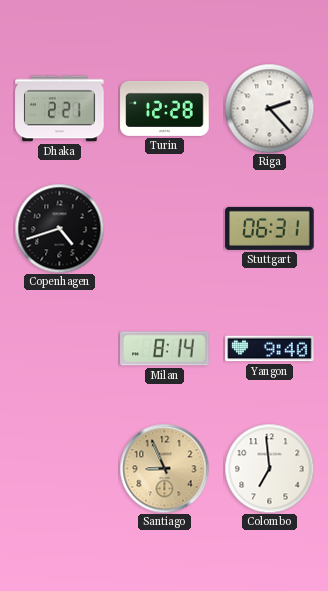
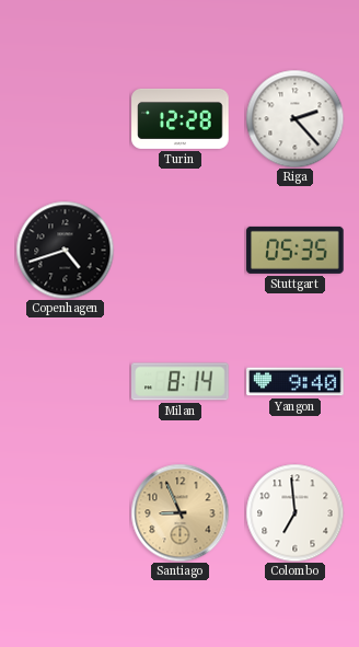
Dhaka: 2:21 -> none
Stuttgart: 06:31 -> 05:35
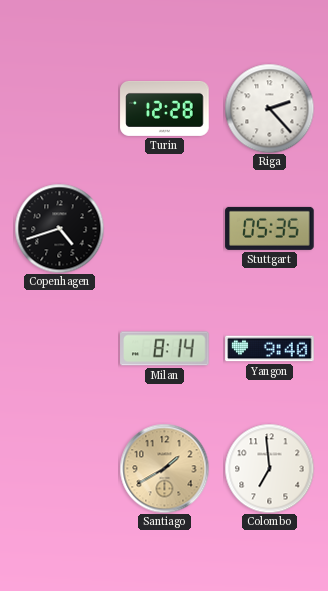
Santiago: 8:56 -> 1:40
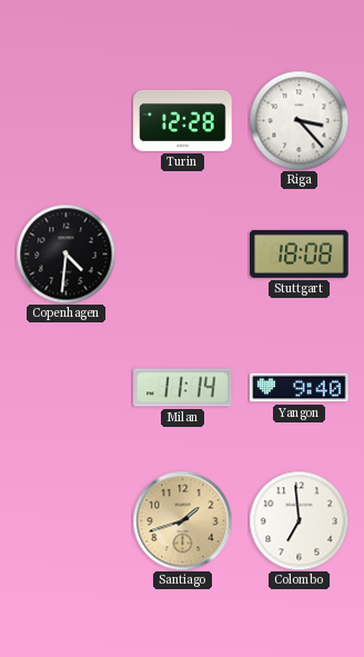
Riga: 2:23 -> 3:23
Copenhagen: 4:42 -> 4:31
Stuttgart: 05:35 -> 18:08
Milan: 8:14 -> 11:14
Santiago: 1:40 -> 1:42
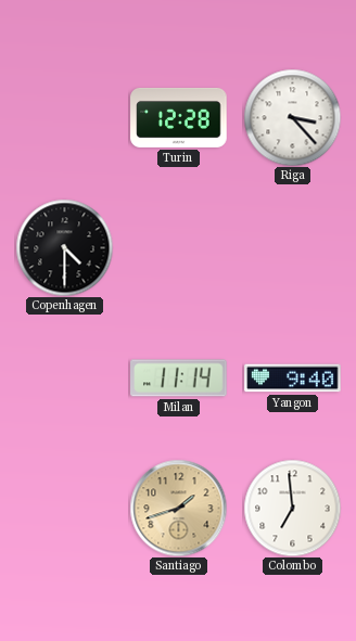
Copenhagen: 4:31 -> 4:30
Stuttgart: 18:08 -> none
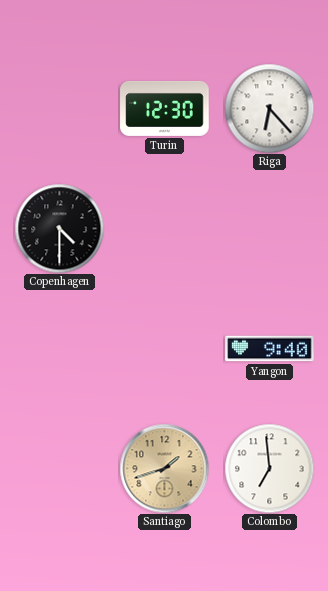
Turin: 12:28 -> 12:30
Riga: 3:23 -> 6:23
Milan: 11:14 -> none
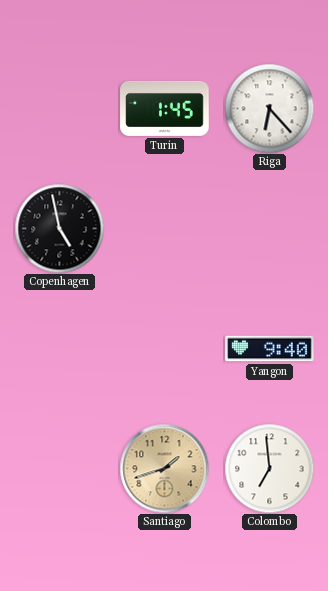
Turin: 12:30 -> 1:45
Copenhagen: 4:30 -> 4:58
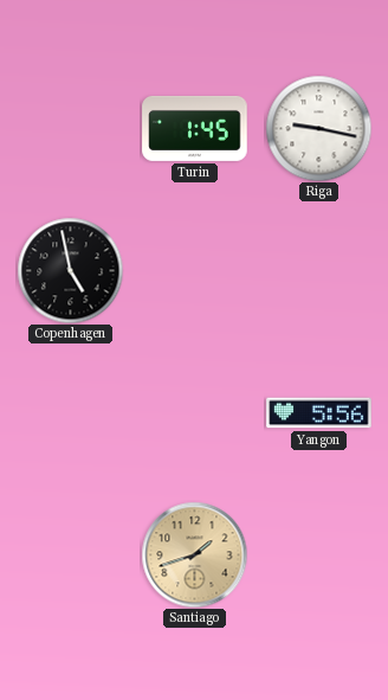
Riga: 6:23 -> 9:17
Yangon: 9:40 -> 5:56
Colombo: 6:59 -> none
